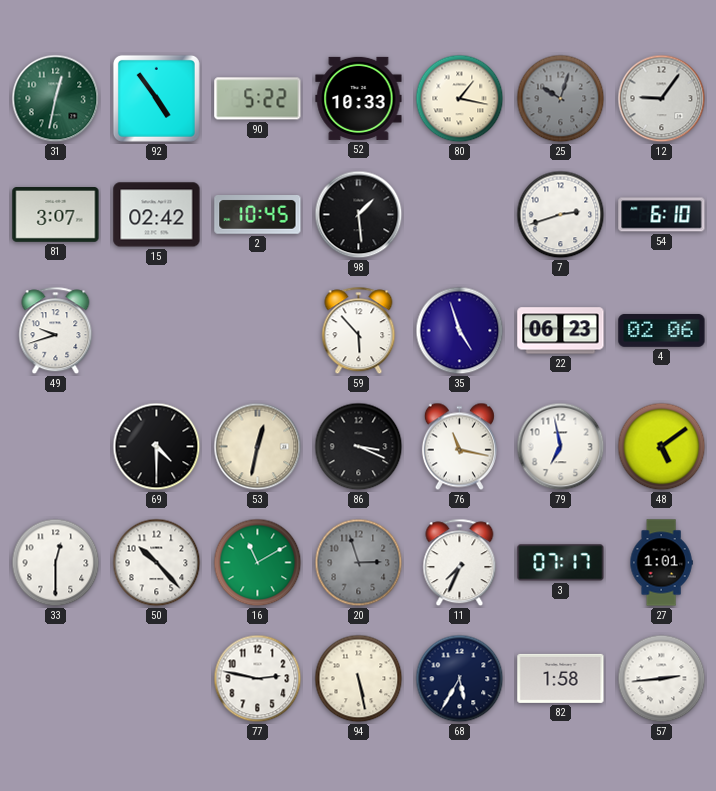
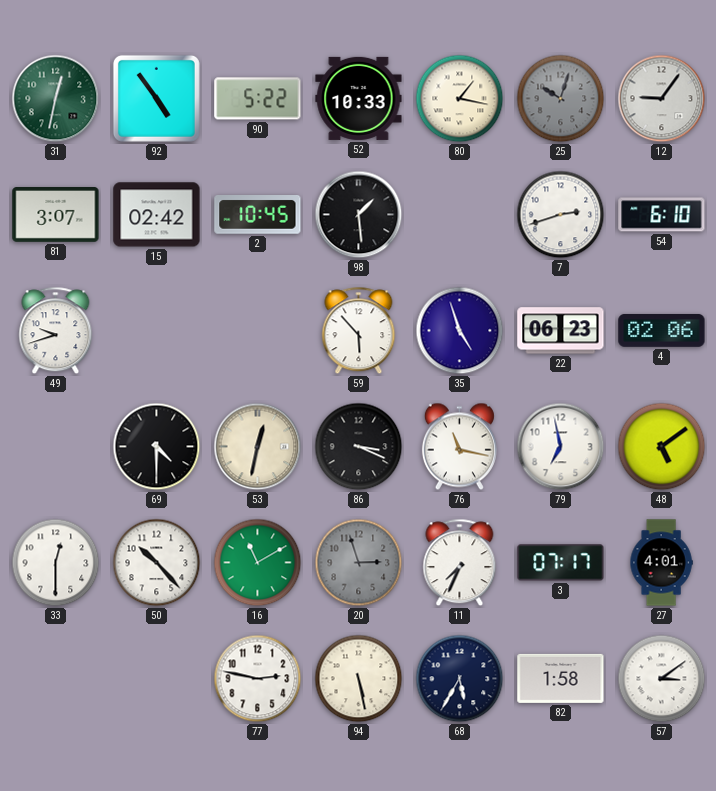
27: 1:01 -> 4:01
57: 2:44 -> 3:09
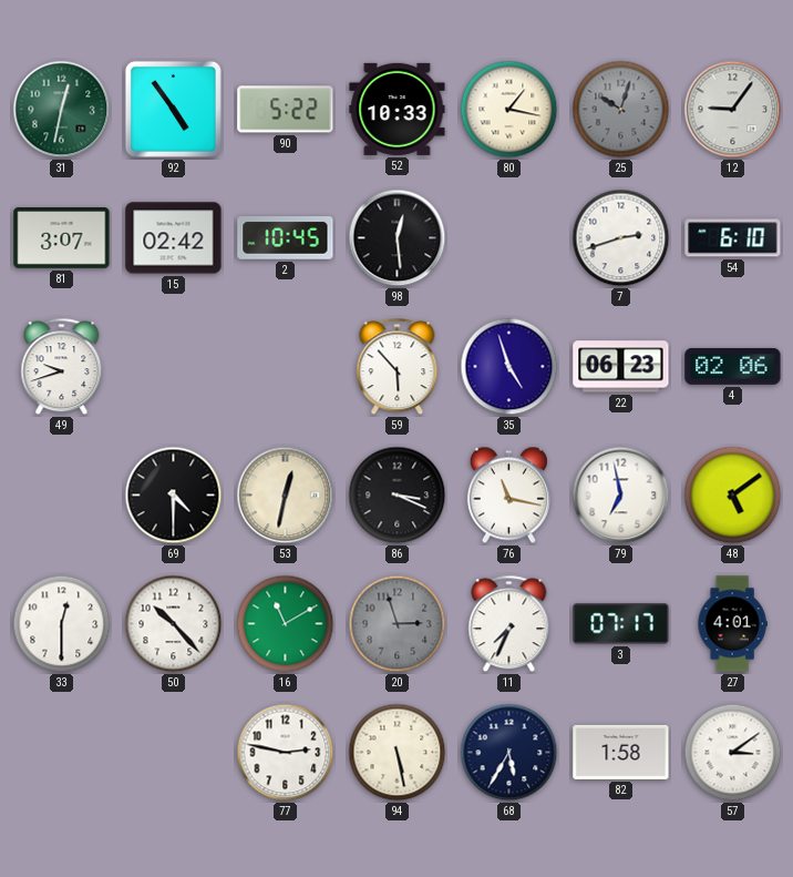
98: 1:29 -> 12:29
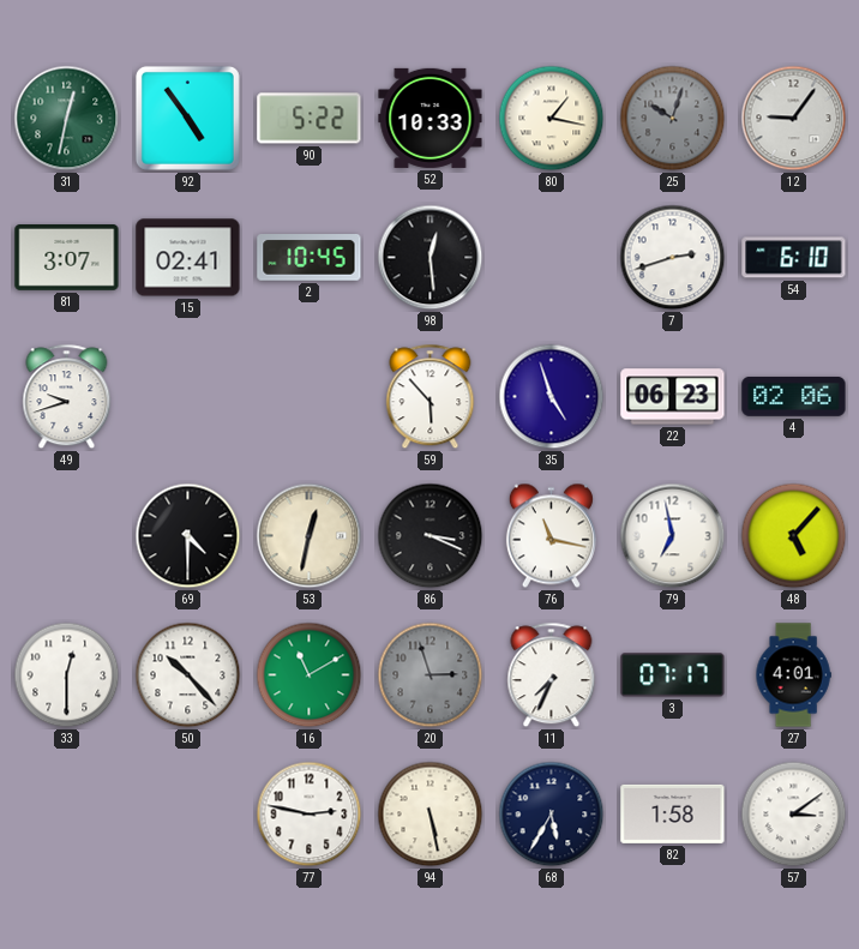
15: 02:42 -> 02:41
48: 5:09 -> 5:07
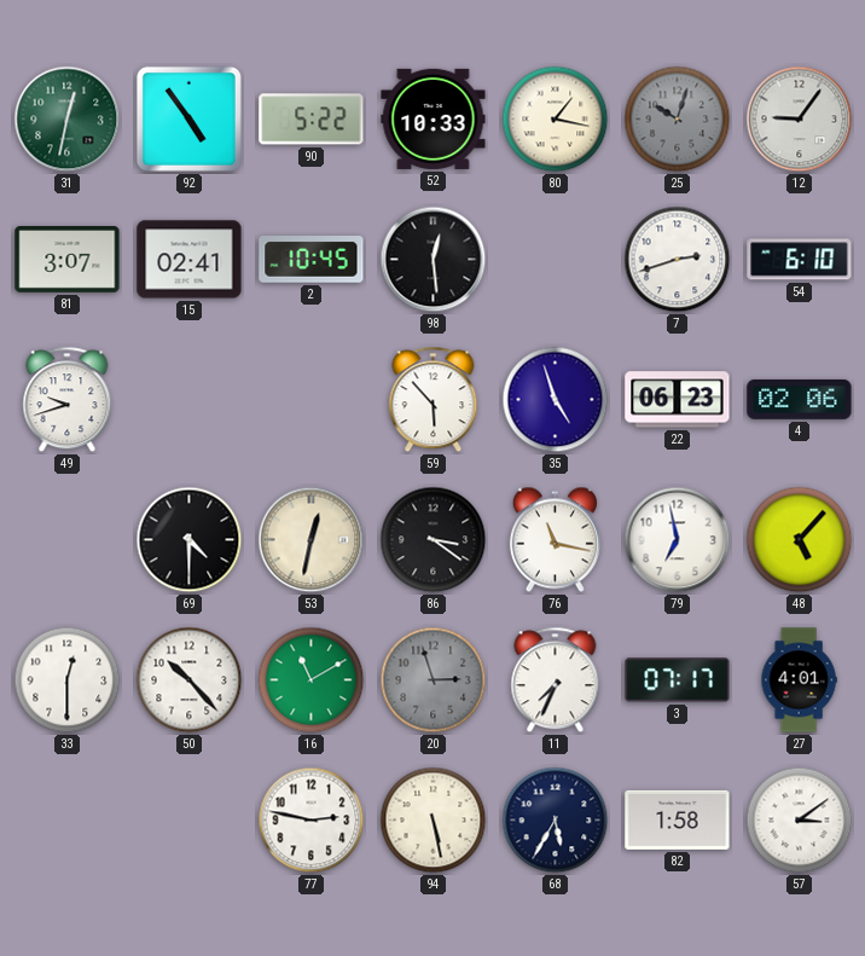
86: 3:19 -> 3:21
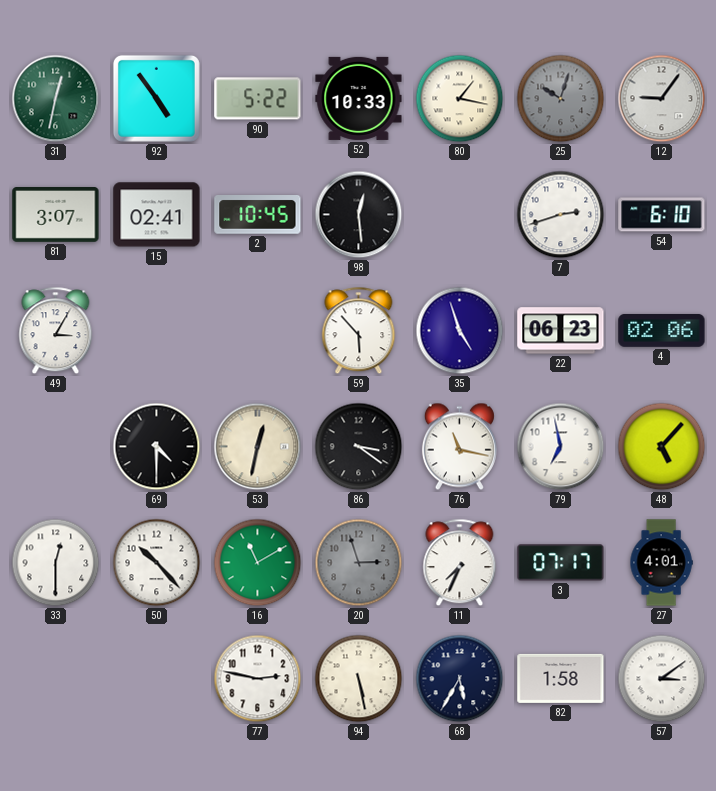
49: 9:42 -> 3:05
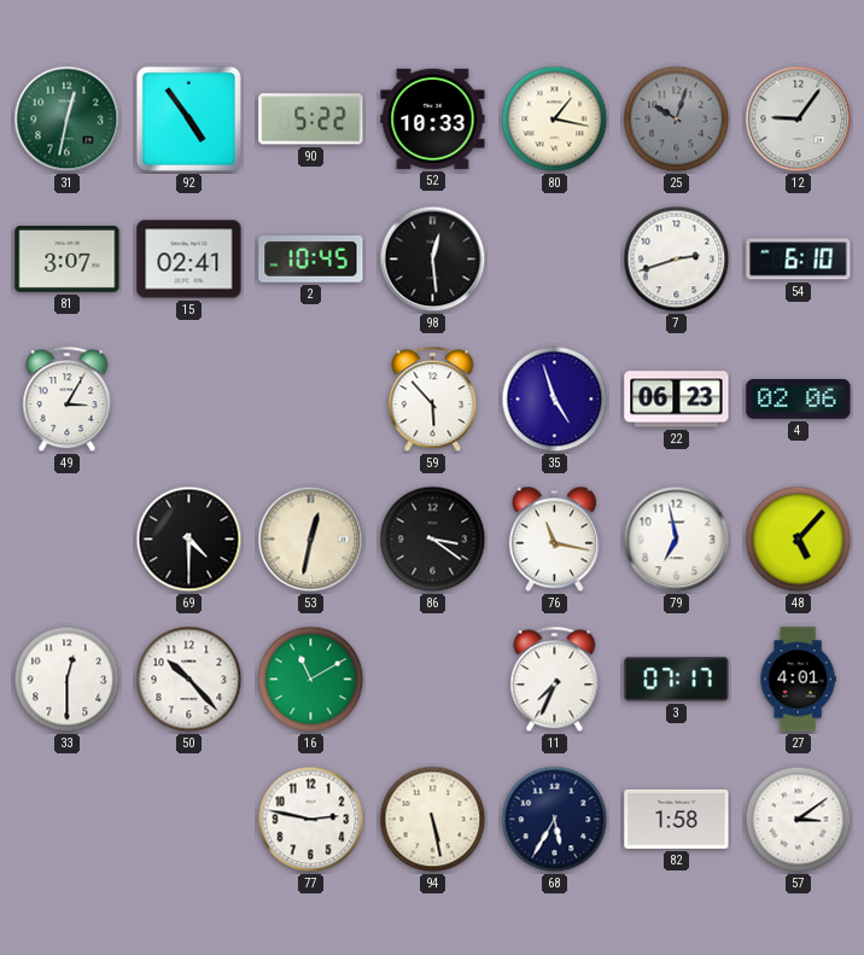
20: 2:57 -> none
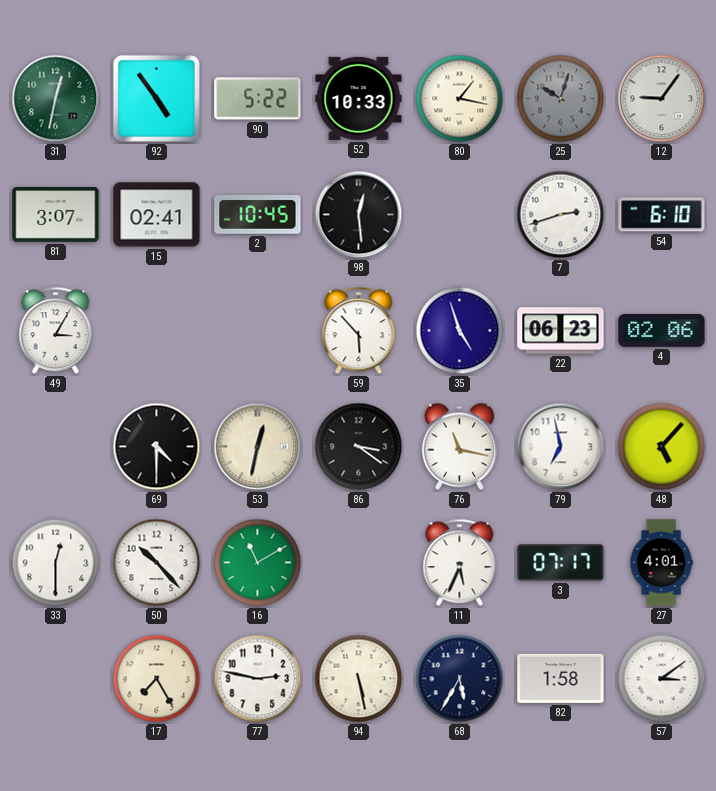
11: 7:34 -> 5:34
17: none -> 7:25
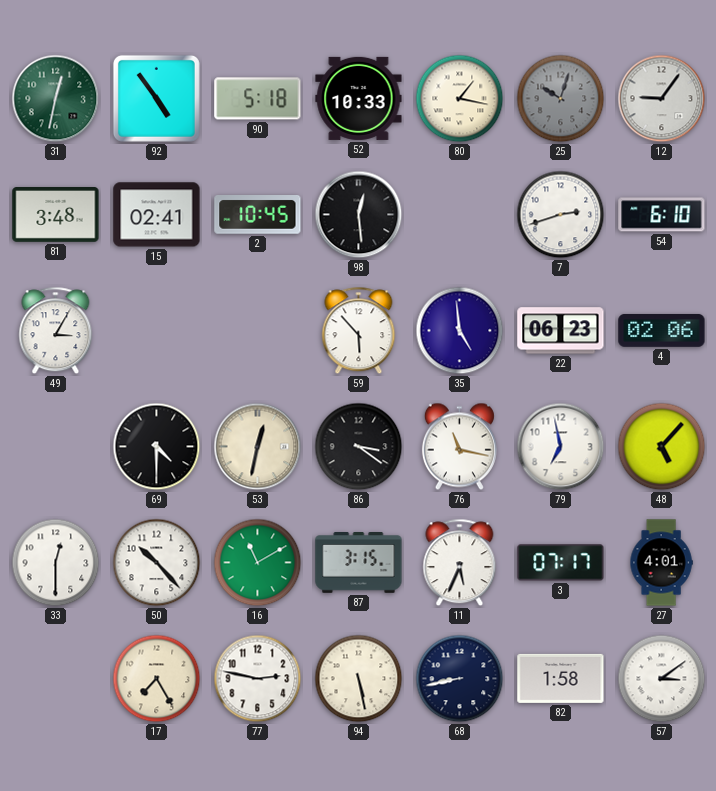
90: 5:22 -> 5:18
81: 3:07 -> 3:48
35: 4:57 -> 4:59
87: none -> 3:15
68: 5:35 -> 8:43
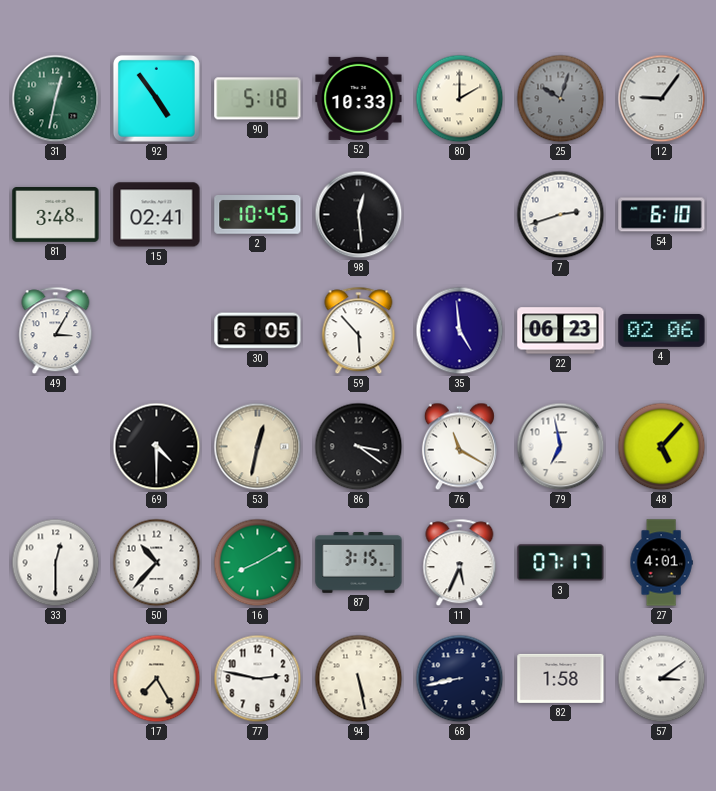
80: 1:17 -> 2:00
30: none -> 6:05
76: 11:17 -> 11:20
50: 10:23 -> 10:37
16: 11:10 -> 8:10
